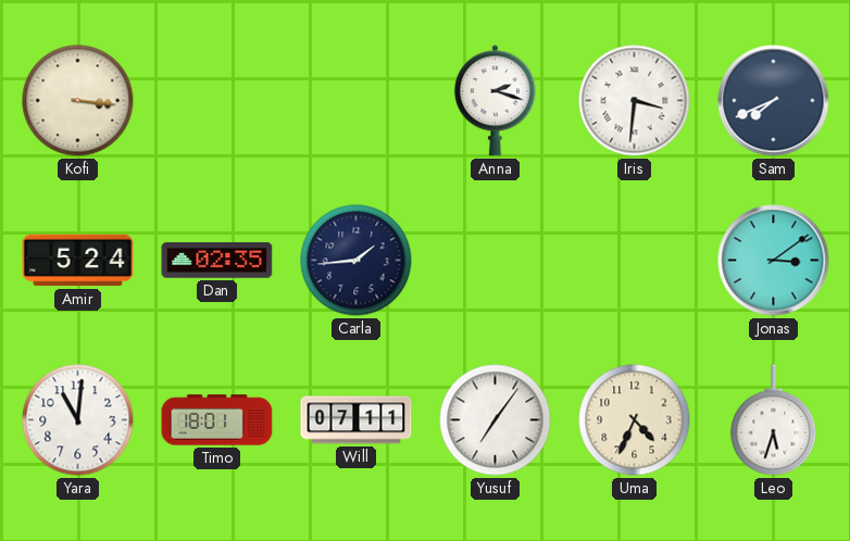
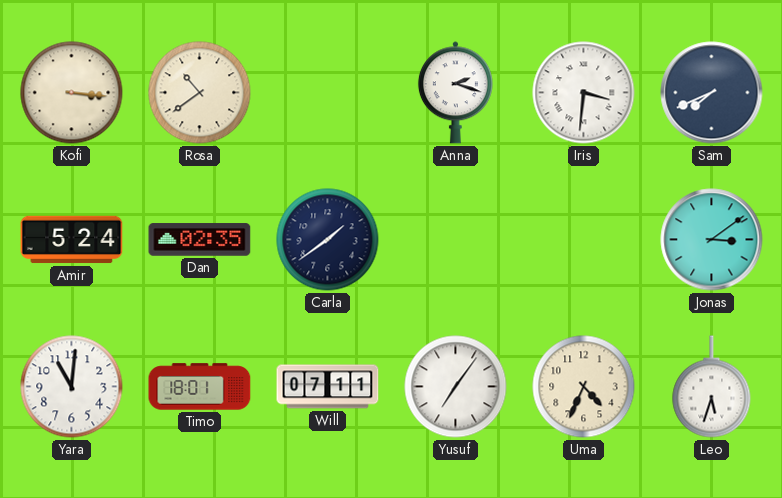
Rosa: none -> 10:39
Carla: 1:44 -> 1:39
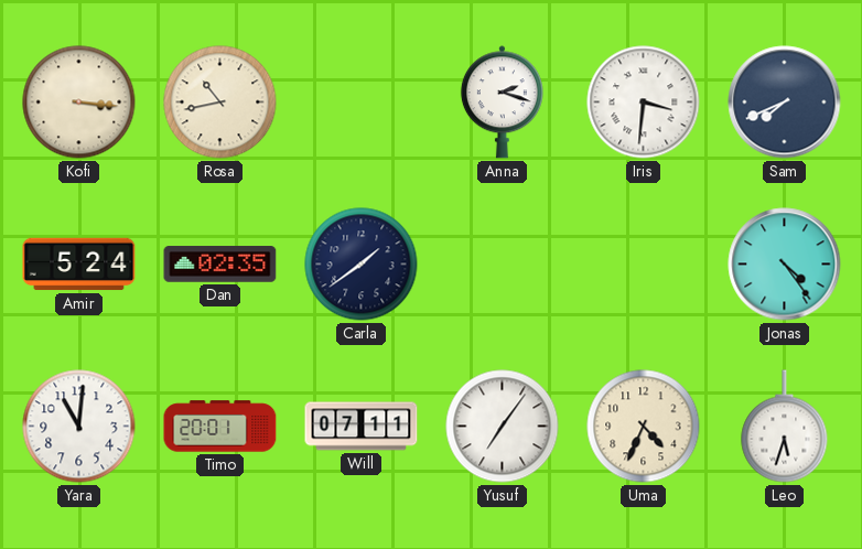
Rosa: 10:39 -> 10:43
Jonas: 3:09 -> 4:24
Timo: 18:01 -> 20:01
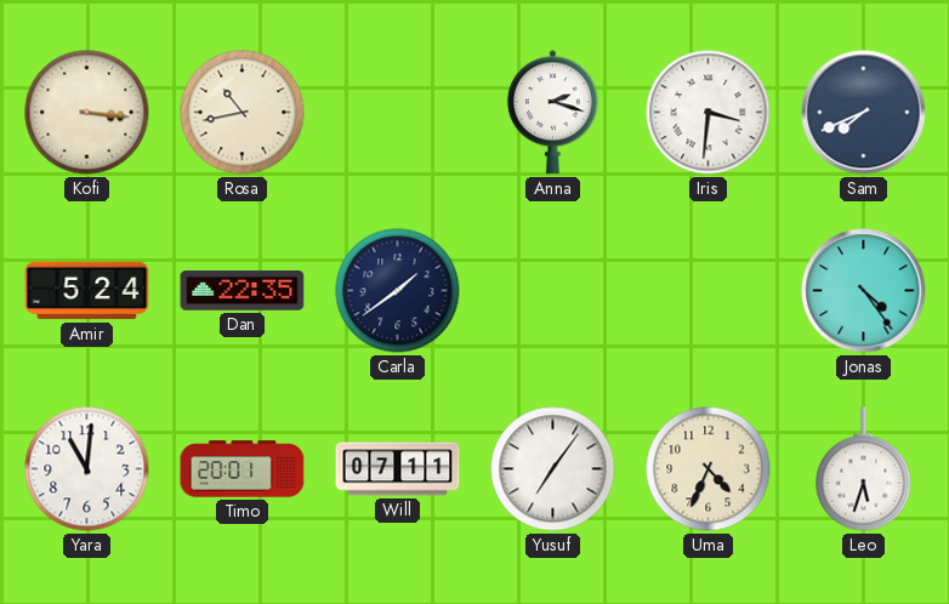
Dan: 02:35 -> 22:35
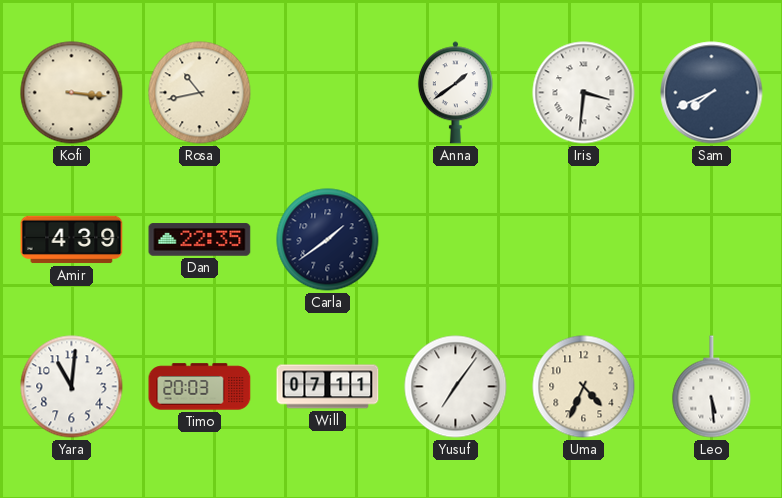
Anna: 2:18 -> 1:39
Amir: 5:24 -> 4:39
Jonas: 4:24 -> none
Timo: 20:01 -> 20:03
Leo: 5:33 -> 5:29
